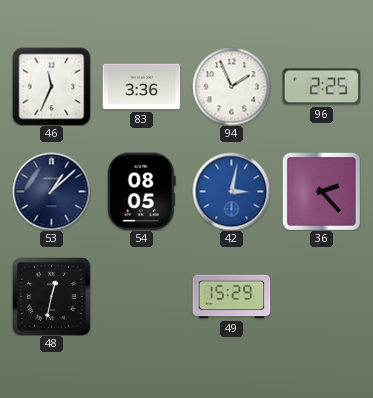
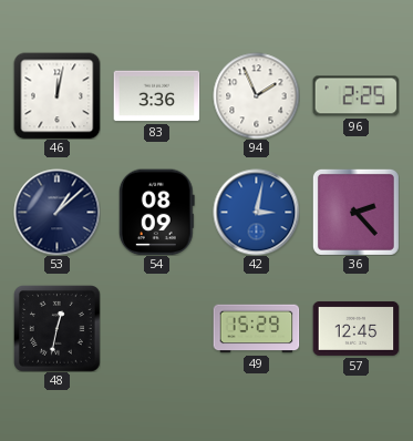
46: 11:34 -> 12:02
54: 08:05 -> 08:09
57: none -> 12:45
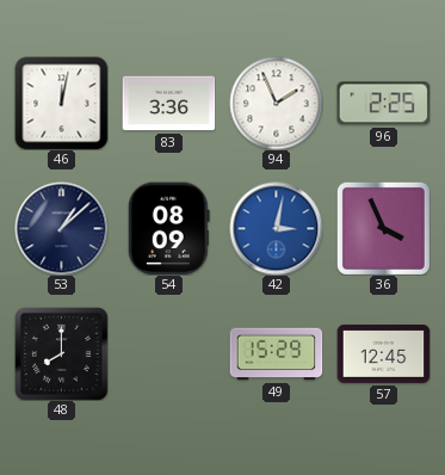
36: 2:23 -> 3:56
48: 12:32 -> 8:00
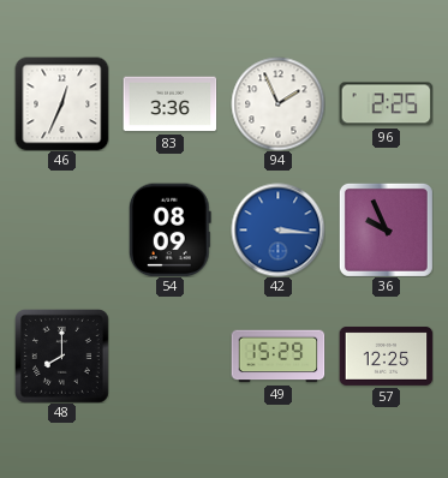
46: 12:02 -> 12:34
53: 1:08 -> none
42: 3:02 -> 3:16
36: 3:56 -> 9:56
57: 12:45 -> 12:25
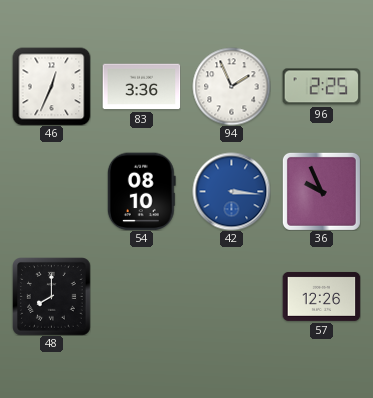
54: 08:09 -> 08:10
49: 15:29 -> none
57: 12:25 -> 12:26
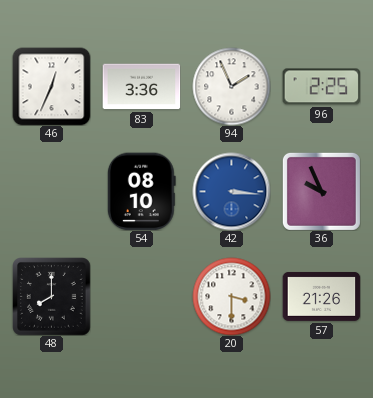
20: none -> 3:30
57: 12:26 -> 21:26
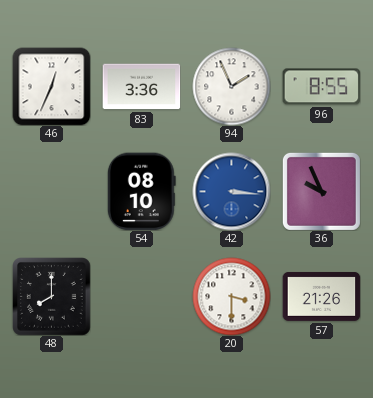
96: 2:25 -> 8:55
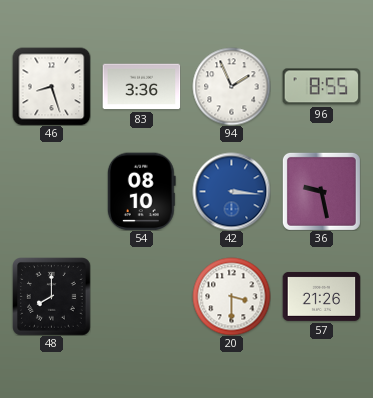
46: 12:34 -> 8:27
36: 9:56 -> 9:28
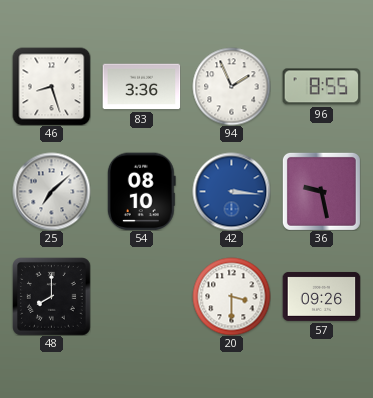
25: none -> 7:08
57: 21:26 -> 09:26
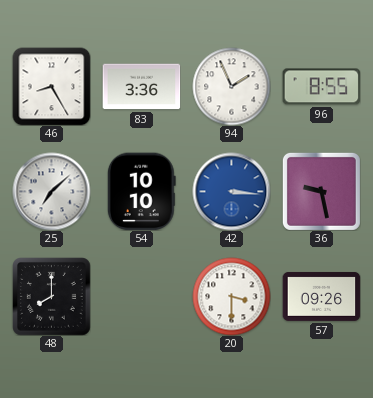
46: 8:27 -> 8:25
54: 08:10 -> 10:10
